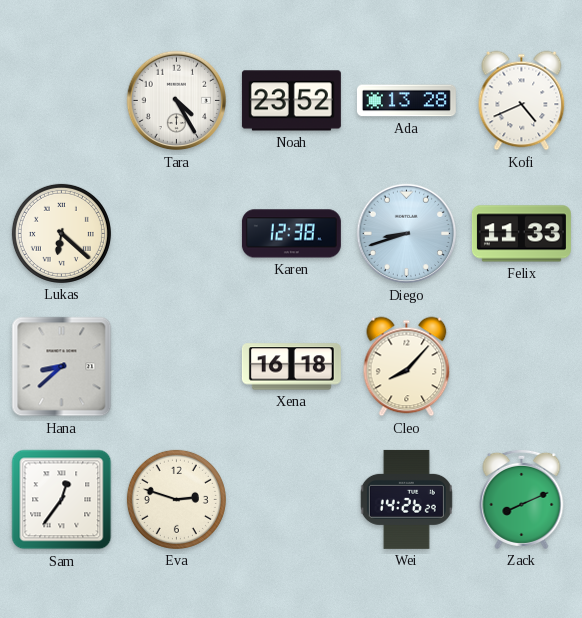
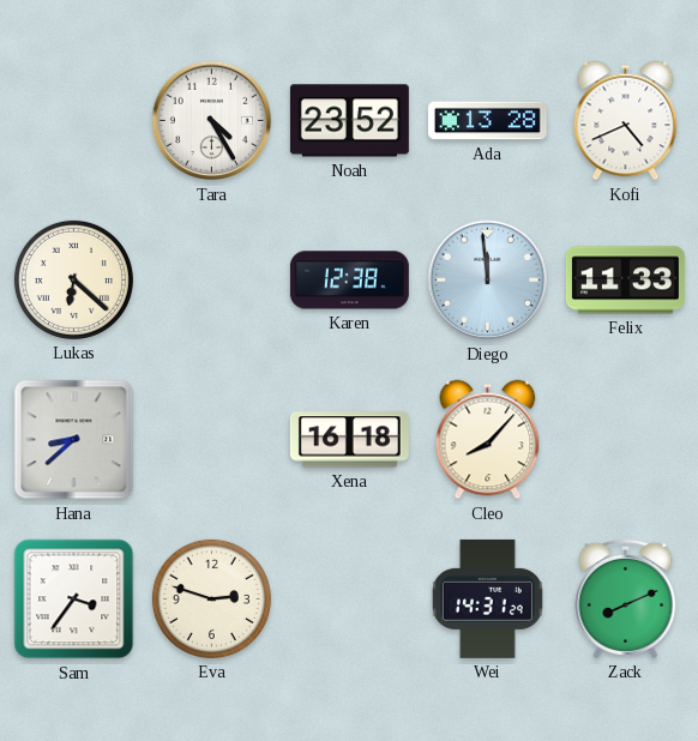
Diego: 8:42 -> 11:59
Sam: 12:36 -> 3:36
Wei: 14:26 -> 14:31
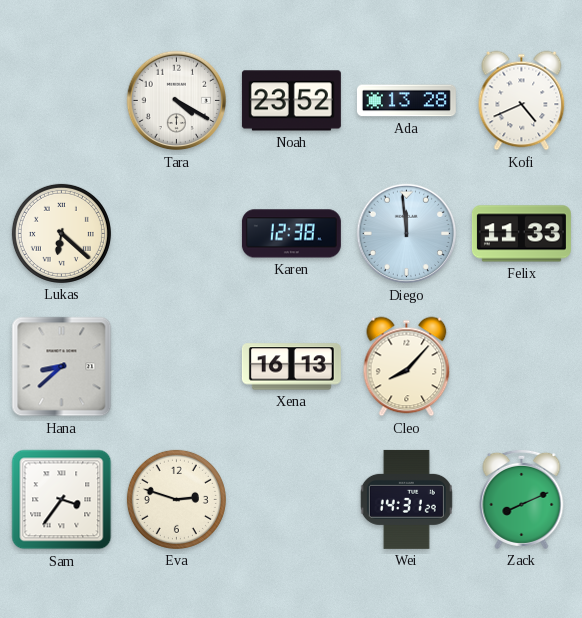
Tara: 4:25 -> 4:20
Xena: 16:18 -> 16:13
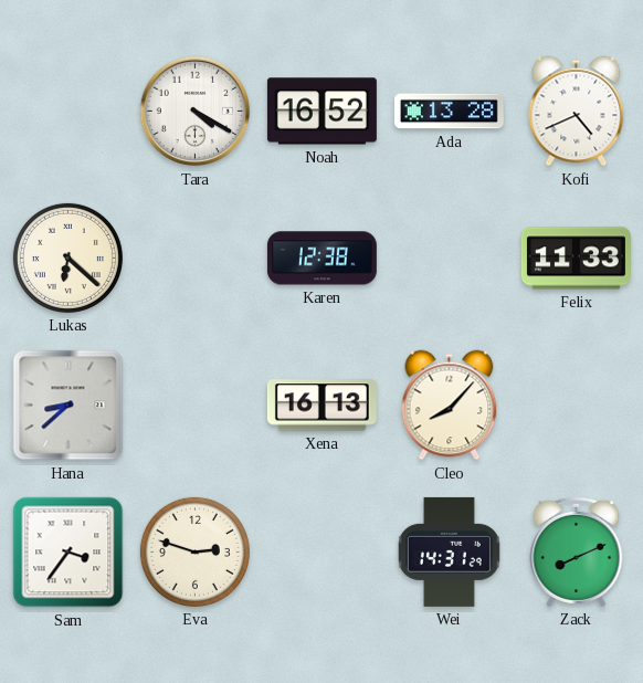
Noah: 23:52 -> 16:52
Diego: 11:59 -> none
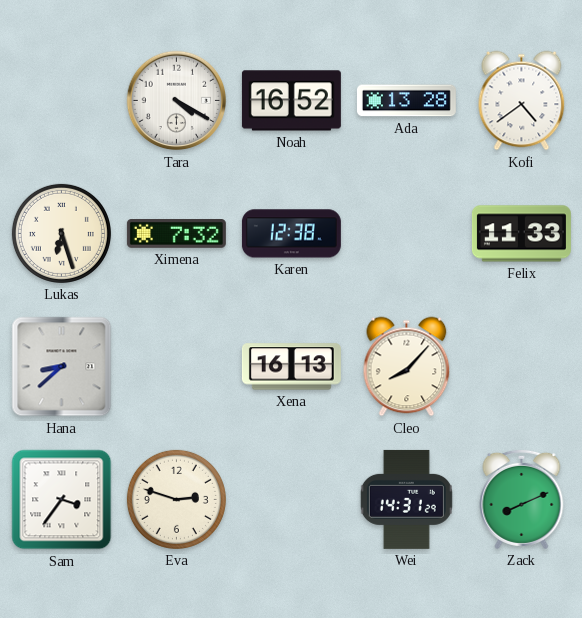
Kofi: 4:41 -> 4:39
Lukas: 6:22 -> 6:27
Ximena: none -> 7:32
